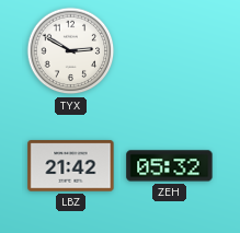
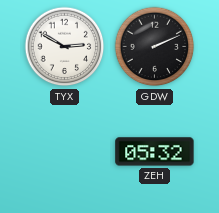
GDW: none -> 2:11
LBZ: 21:42 -> none
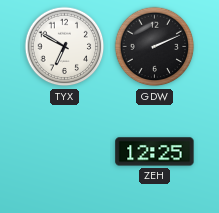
TYX: 2:50 -> 6:50
ZEH: 05:32 -> 12:25
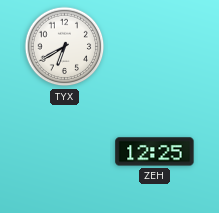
TYX: 6:50 -> 6:40
GDW: 2:11 -> none
